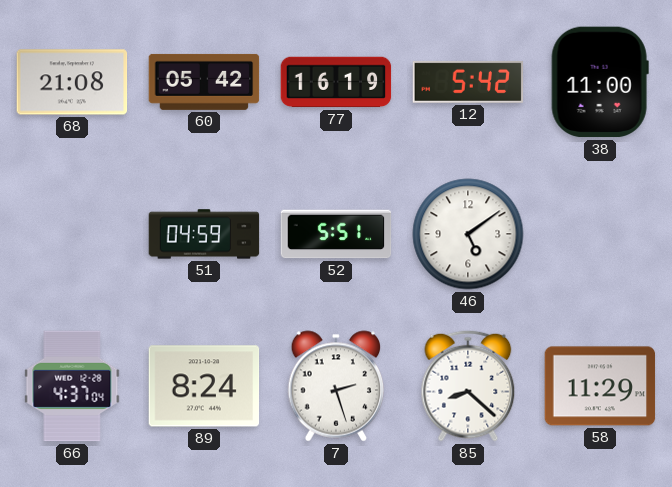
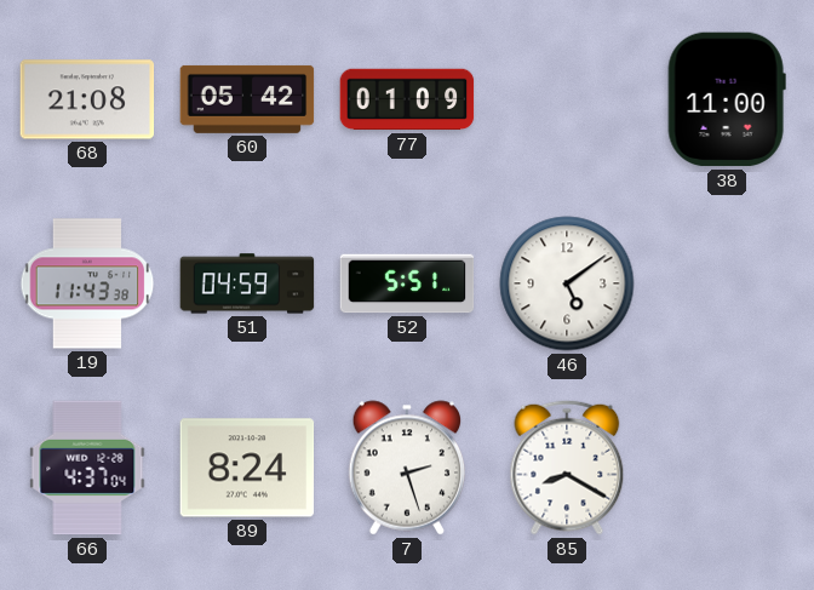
77: 16:19 -> 01:09
12: 5:42 -> none
19: none -> 11:43
85: 8:22 -> 8:20
58: 11:29 -> none
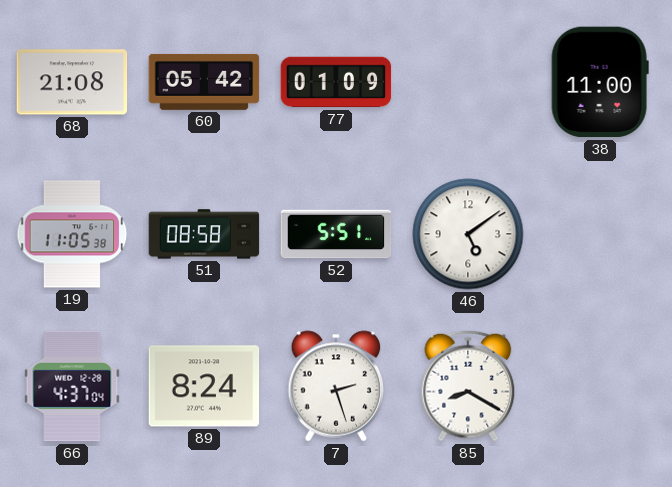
19: 11:43 -> 11:05
51: 04:59 -> 08:58
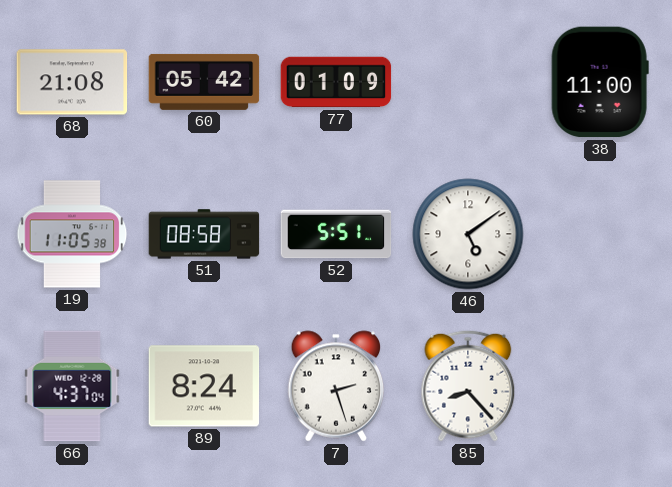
85: 8:20 -> 8:23
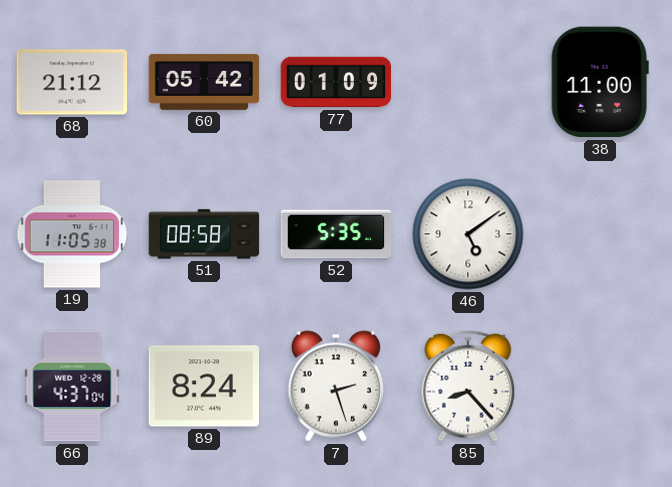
68: 21:08 -> 21:12
52: 5:51 -> 5:35
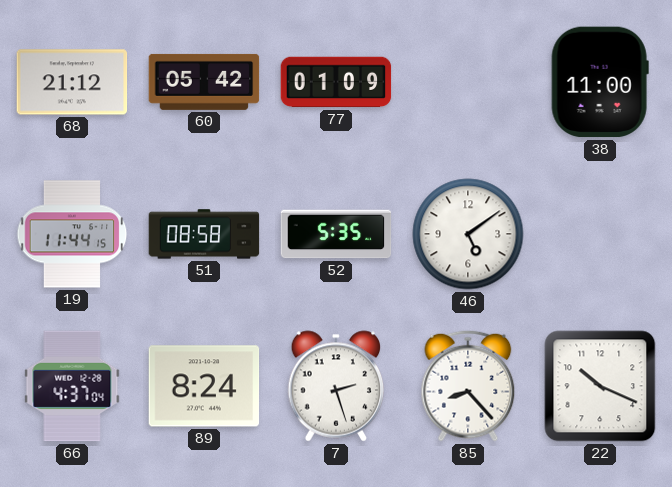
19: 11:05 -> 11:44
22: none -> 10:19
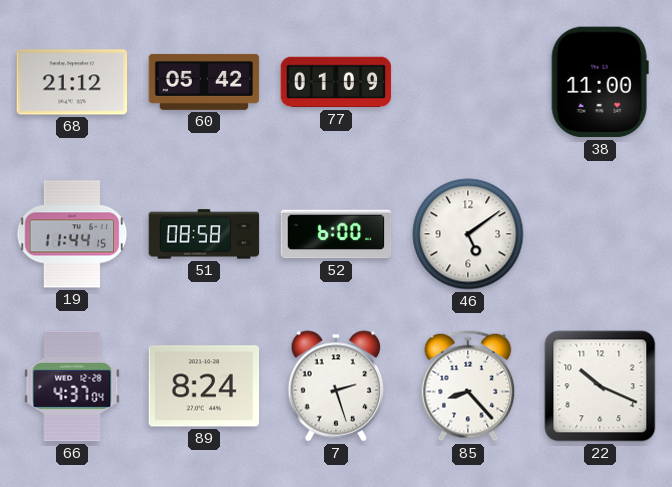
52: 5:35 -> 6:00
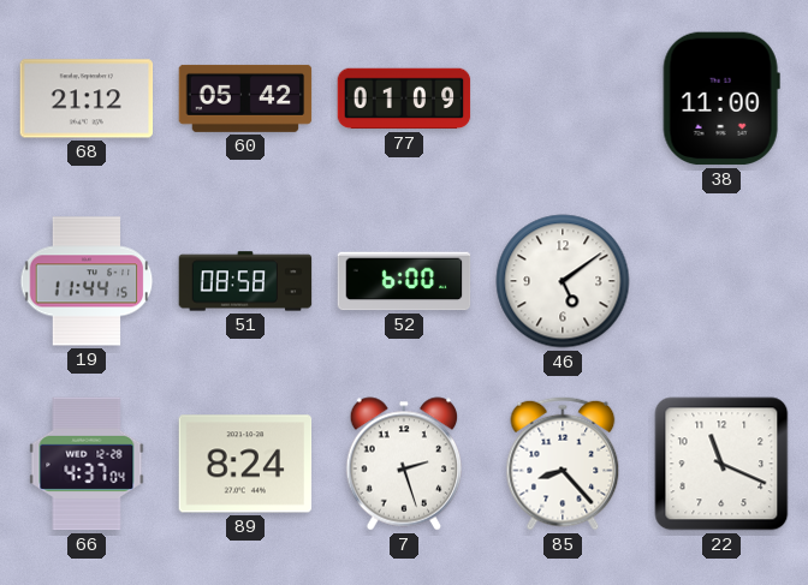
22: 10:19 -> 11:19
